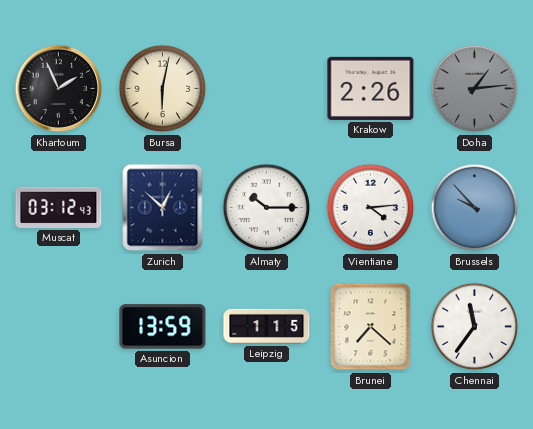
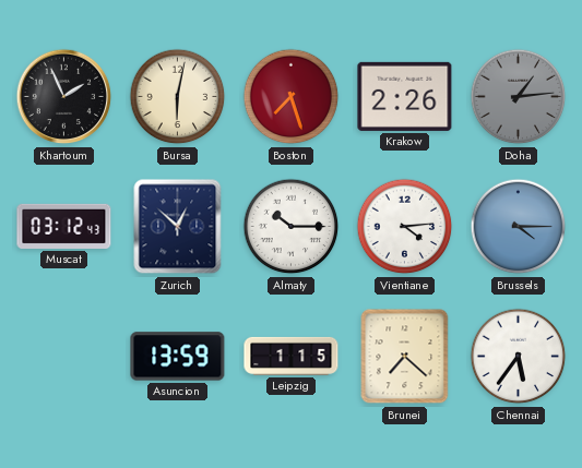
Boston: none -> 7:27
Brussels: 9:53 -> 4:15
Chennai: 11:36 -> 5:36
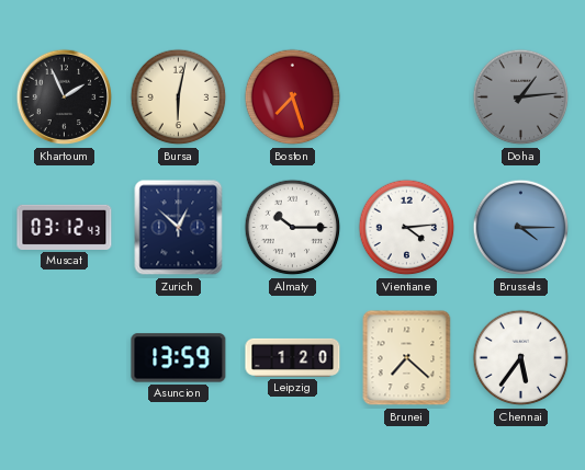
Krakow: 2:26 -> none
Leipzig: 1:15 -> 1:20
